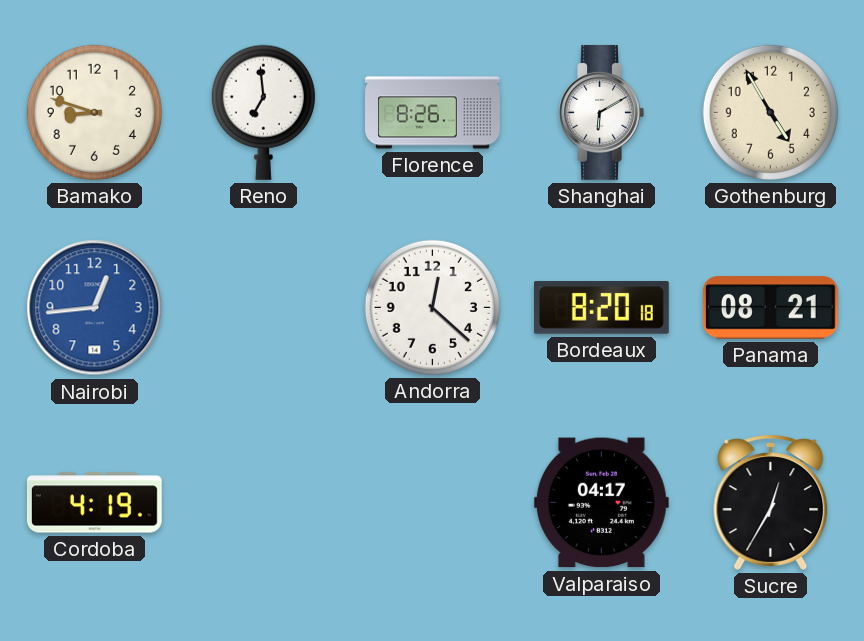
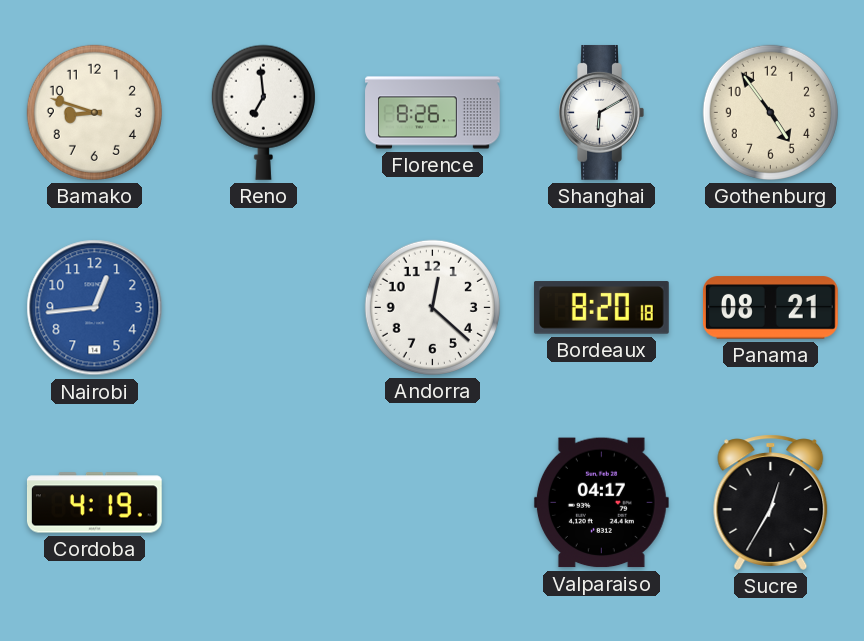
Gothenburg: 4:55 -> 4:54
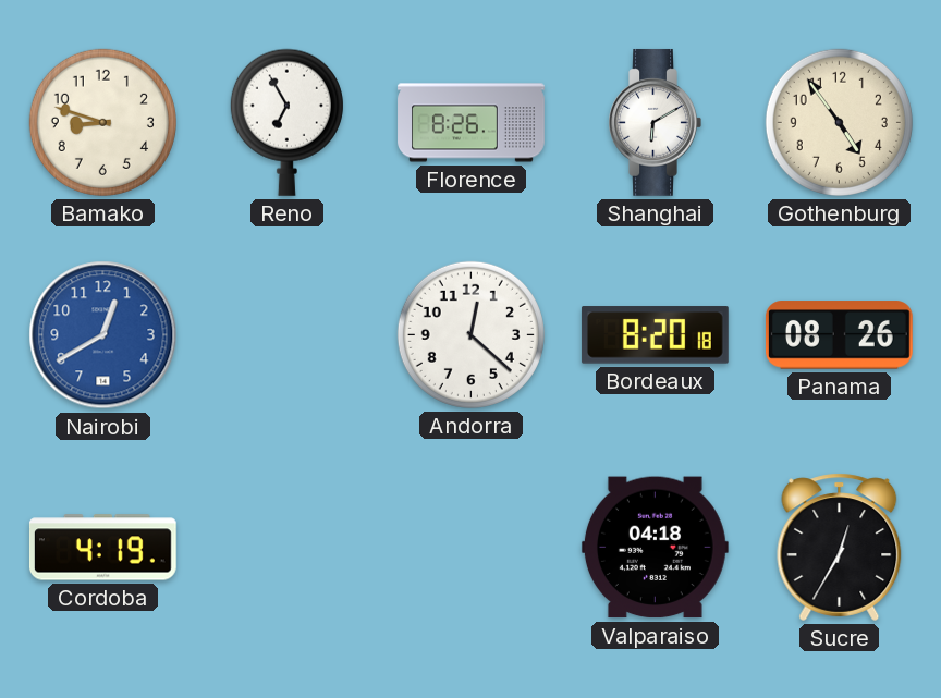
Reno: 6:59 -> 6:55
Nairobi: 12:44 -> 12:40
Panama: 08:21 -> 08:26
Valparaiso: 04:17 -> 04:18
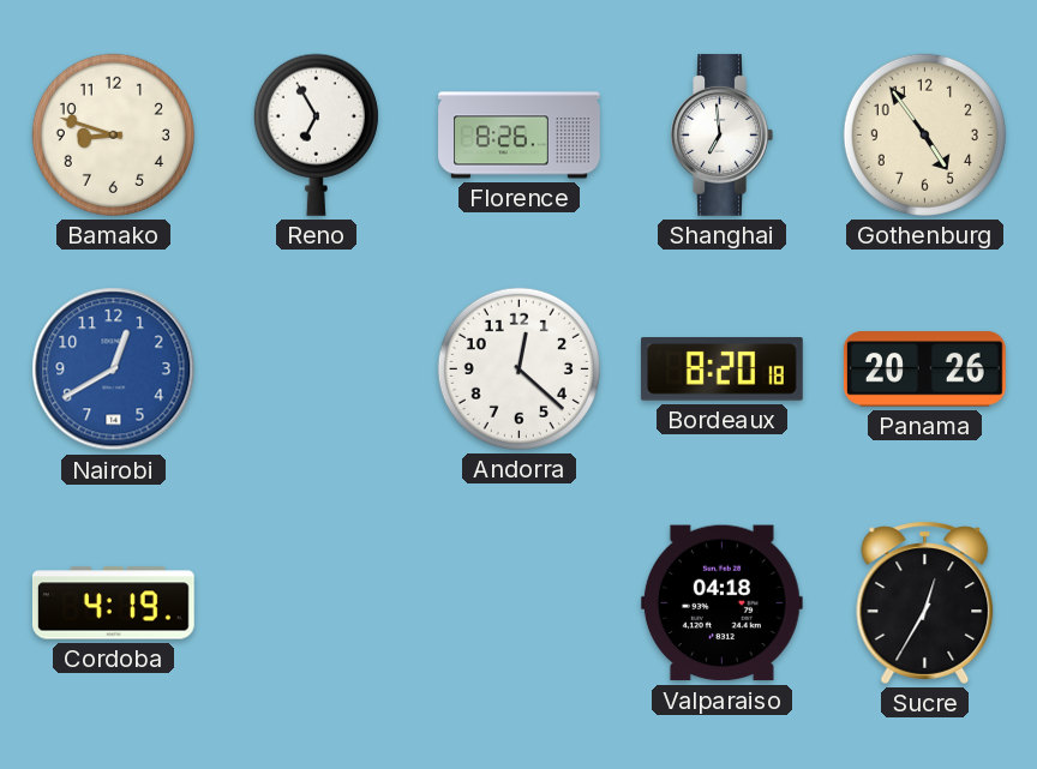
Shanghai: 6:10 -> 6:59
Panama: 08:26 -> 20:26
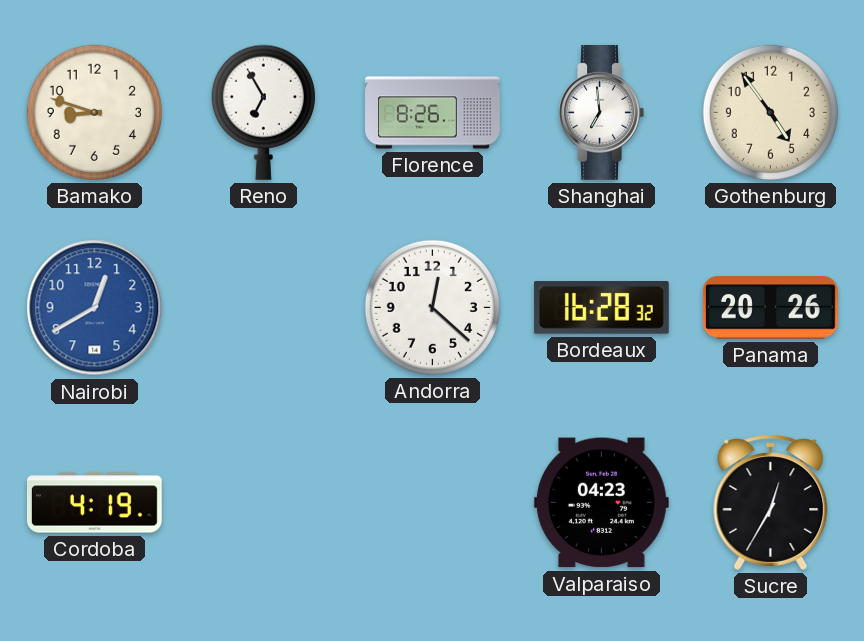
Bordeaux: 8:20 -> 16:28
Valparaiso: 04:18 -> 04:23
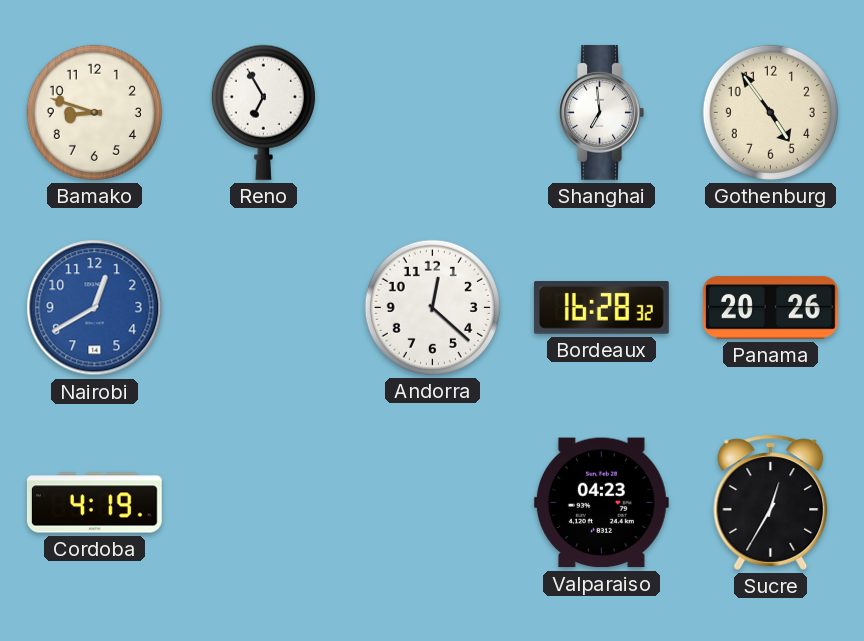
Florence: 8:26 -> none
